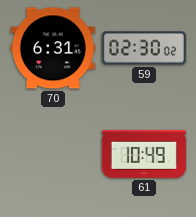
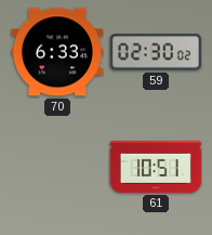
70: 6:31 -> 6:33
61: 10:49 -> 10:51
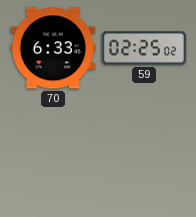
59: 02:30 -> 02:25
61: 10:51 -> none
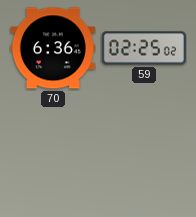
70: 6:33 -> 6:36
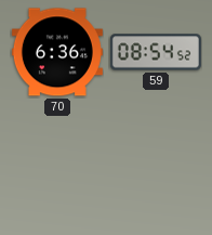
59: 02:25 -> 08:54
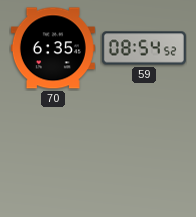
70: 6:36 -> 6:35
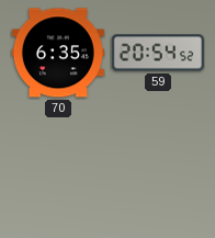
59: 08:54 -> 20:54
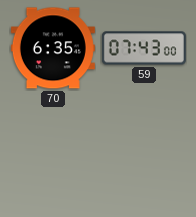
59: 20:54 -> 07:43
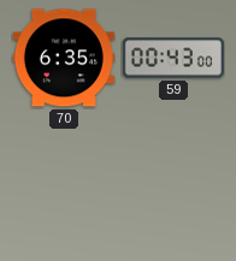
59: 07:43 -> 00:43
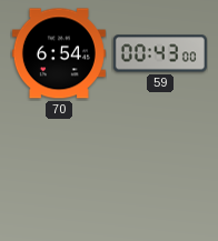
70: 6:35 -> 6:54
